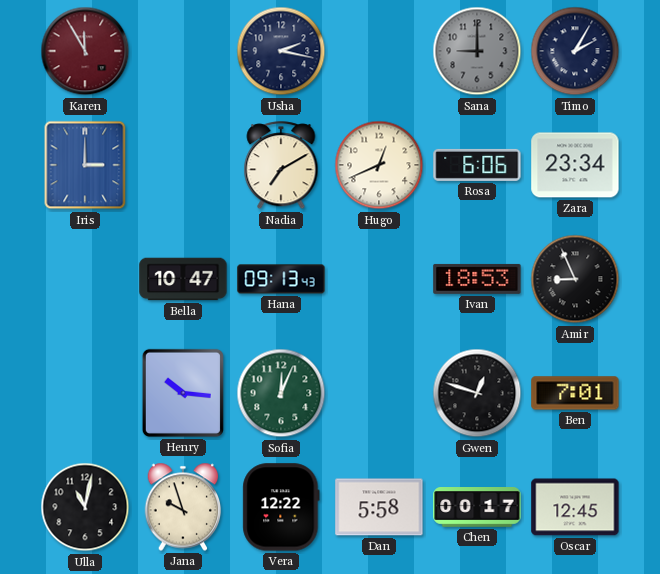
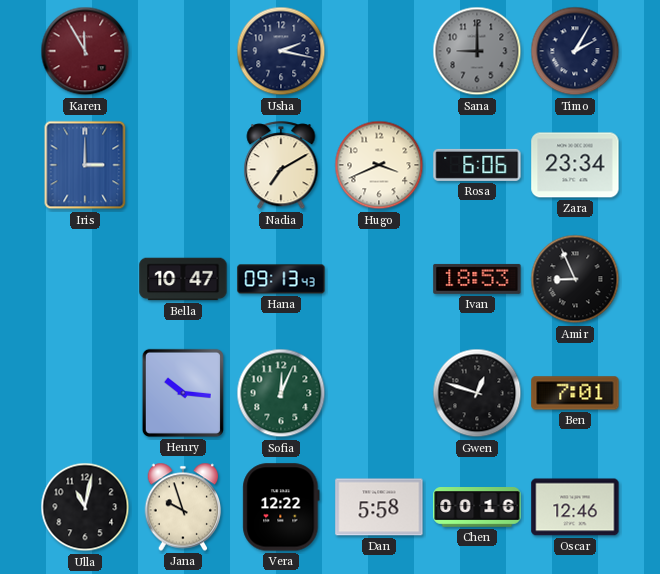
Hugo: 12:41 -> 3:41
Chen: 00:17 -> 00:16
Oscar: 12:45 -> 12:46
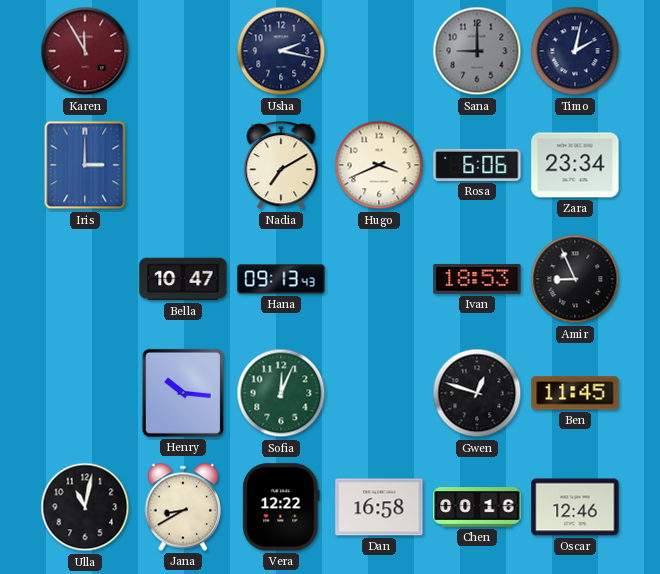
Timo: 2:05 -> 2:02
Ben: 7:01 -> 11:45
Jana: 9:57 -> 8:40
Dan: 5:58 -> 16:58
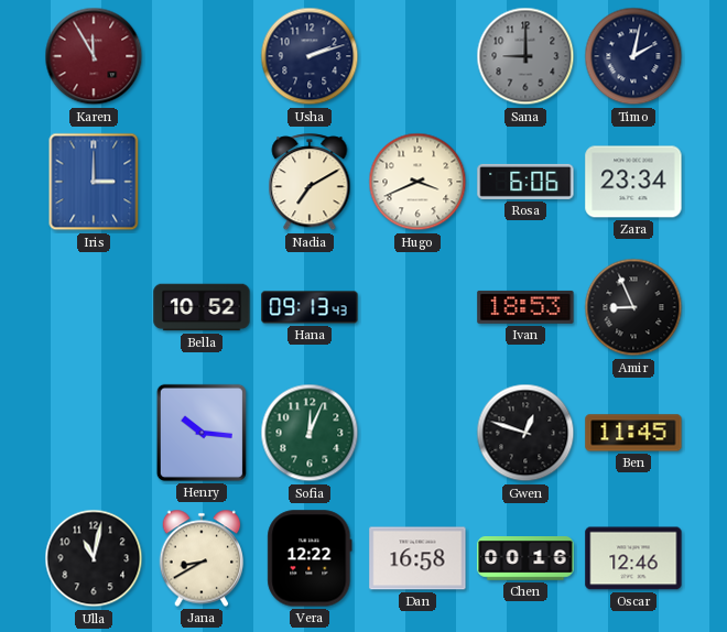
Usha: 2:17 -> 2:12
Bella: 10:47 -> 10:52
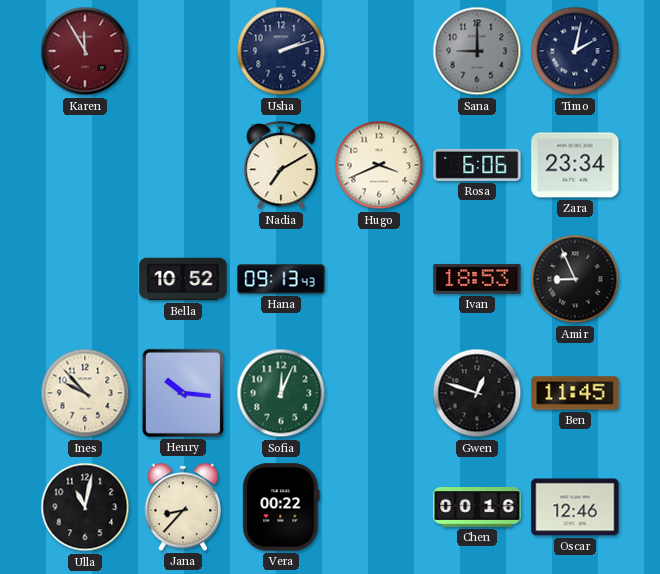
Iris: 3:00 -> none
Ines: none -> 9:53
Jana: 8:40 -> 8:37
Vera: 12:22 -> 00:22
Dan: 16:58 -> none
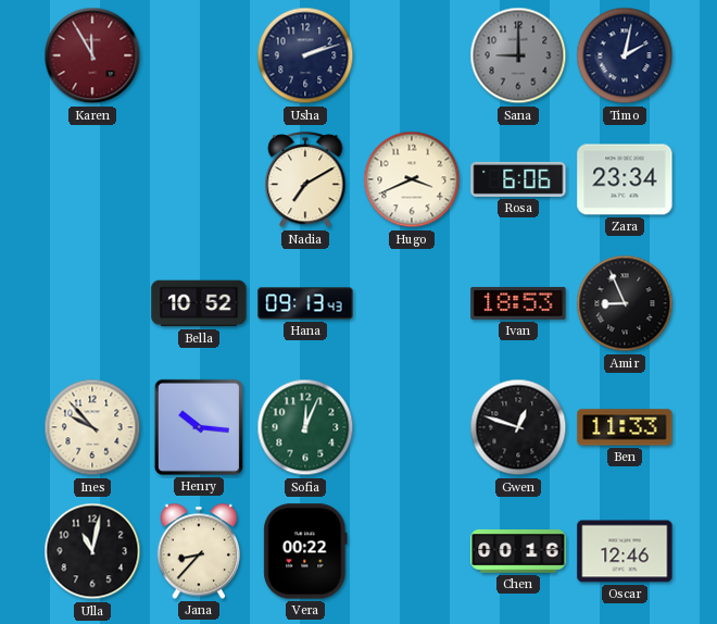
Ben: 11:45 -> 11:33
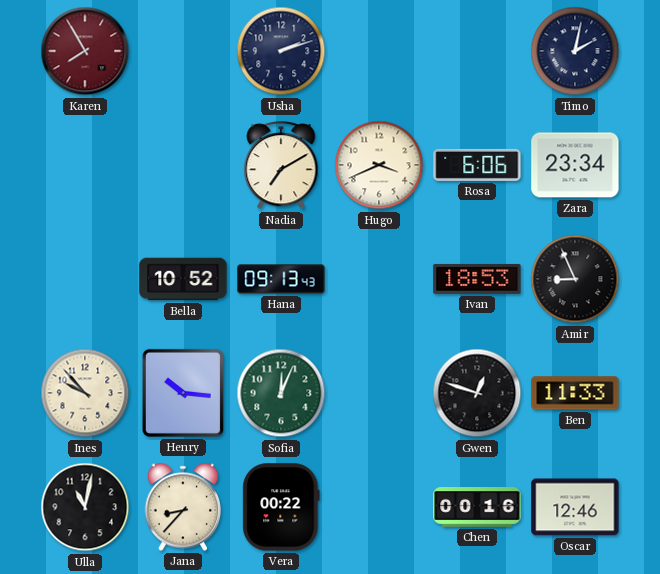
Karen: 11:55 -> 7:55
Sana: 9:00 -> none
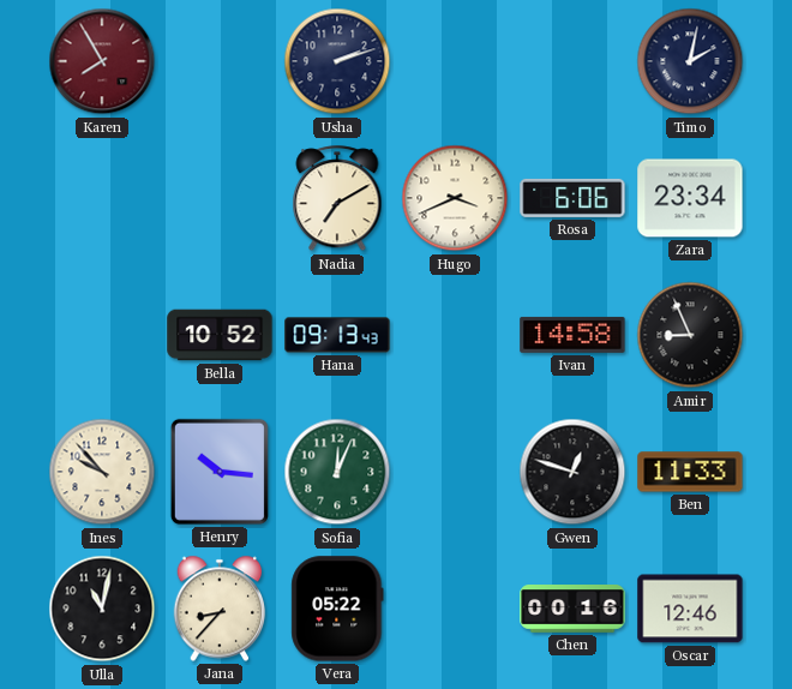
Ivan: 18:53 -> 14:58
Vera: 00:22 -> 05:22
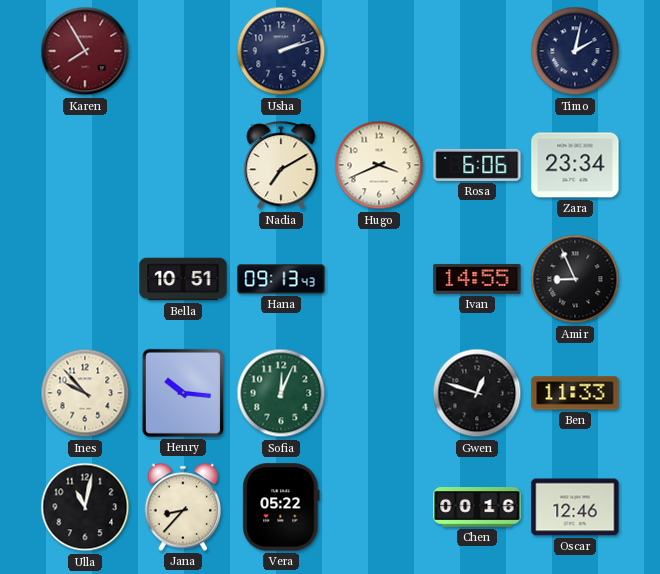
Bella: 10:52 -> 10:51
Ivan: 14:58 -> 14:55
